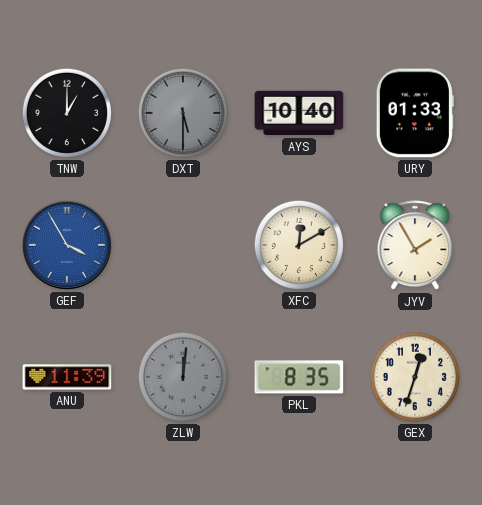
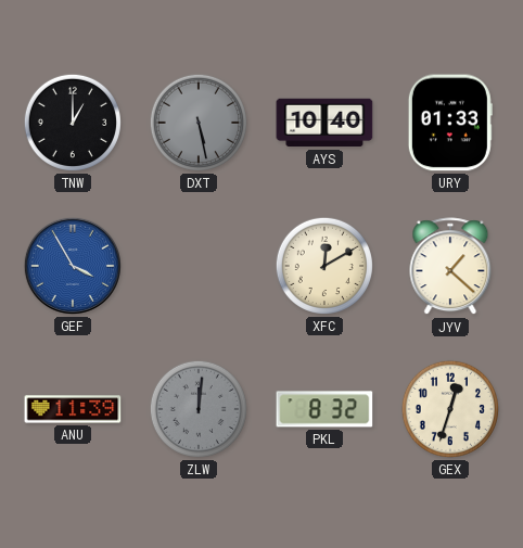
DXT: 5:30 -> 5:28
JYV: 1:55 -> 1:22
PKL: 8:35 -> 8:32
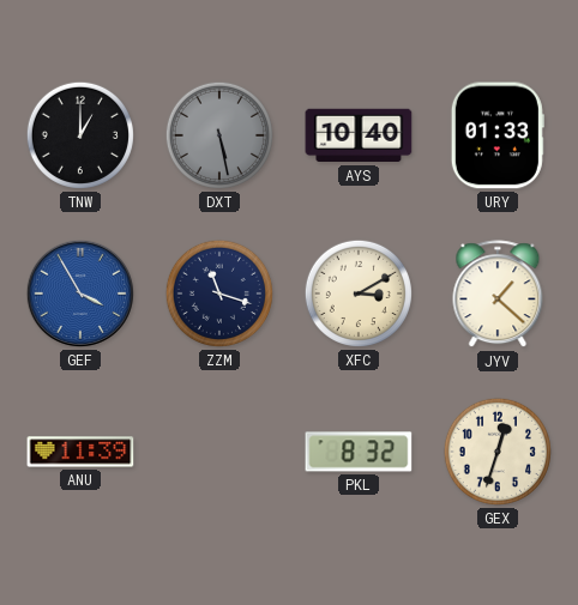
ZZM: none -> 11:18
XFC: 12:10 -> 3:10
ZLW: 12:01 -> none
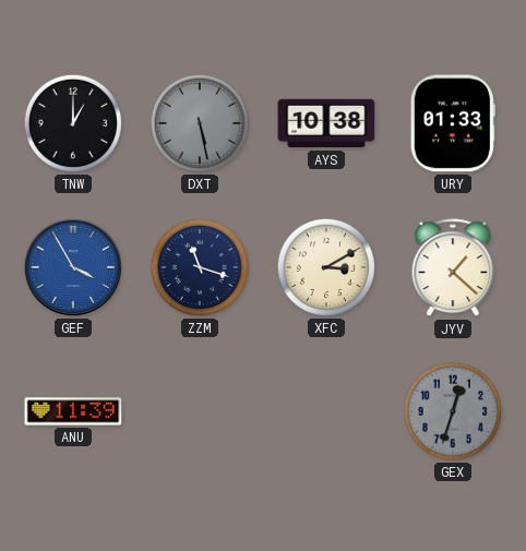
AYS: 10:40 -> 10:38
PKL: 8:32 -> none
GEX dial: cream -> grey
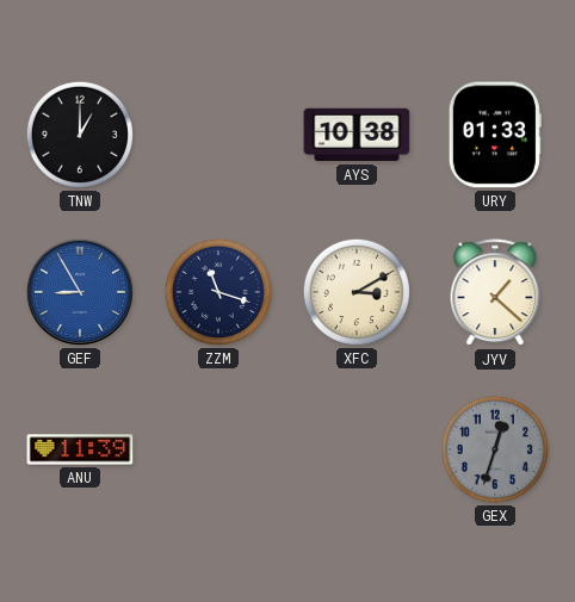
DXT: 5:28 -> none
GEF: 3:55 -> 8:55
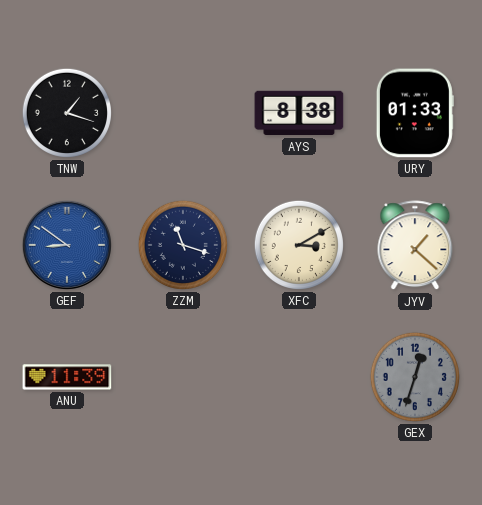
TNW: 1:00 -> 1:18
AYS: 10:38 -> 8:38
GEF: 8:55 -> 8:51
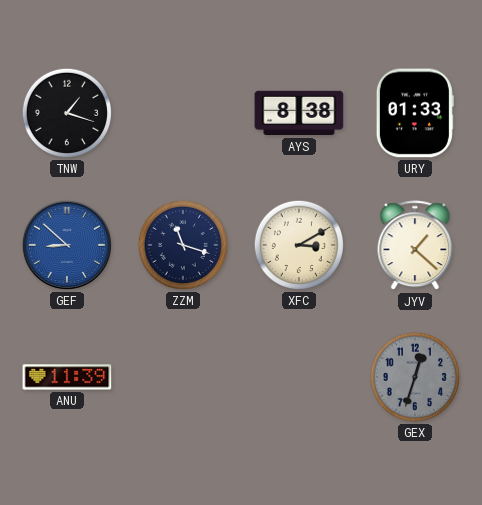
GEF: 8:51 -> 8:52
